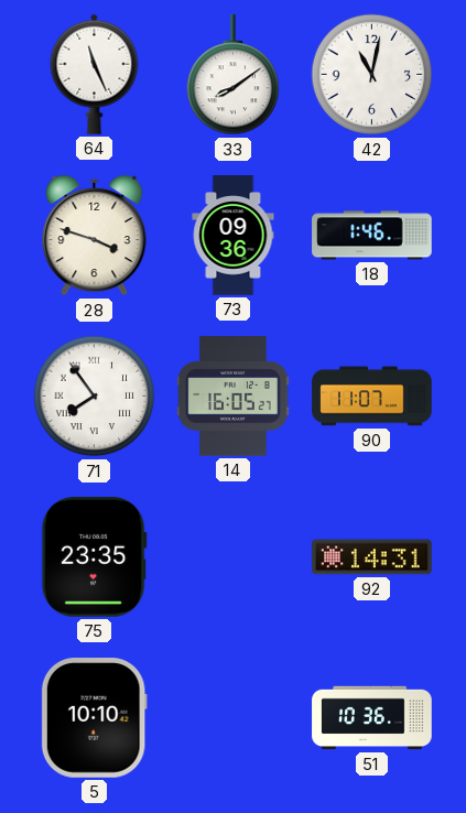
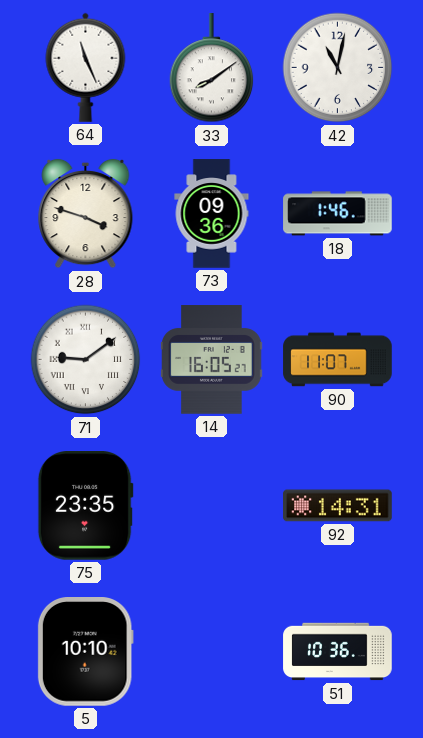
71: 7:54 -> 9:09
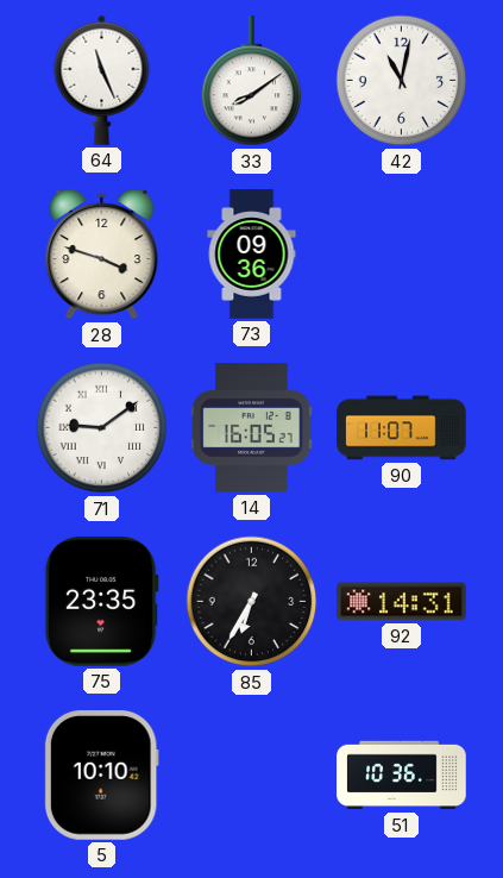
18: 1:46 -> none
85: none -> 6:35
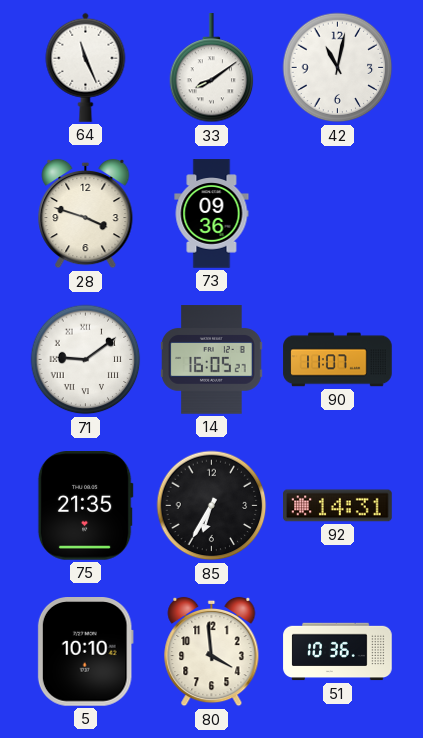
75: 23:35 -> 21:35
80: none -> 3:59
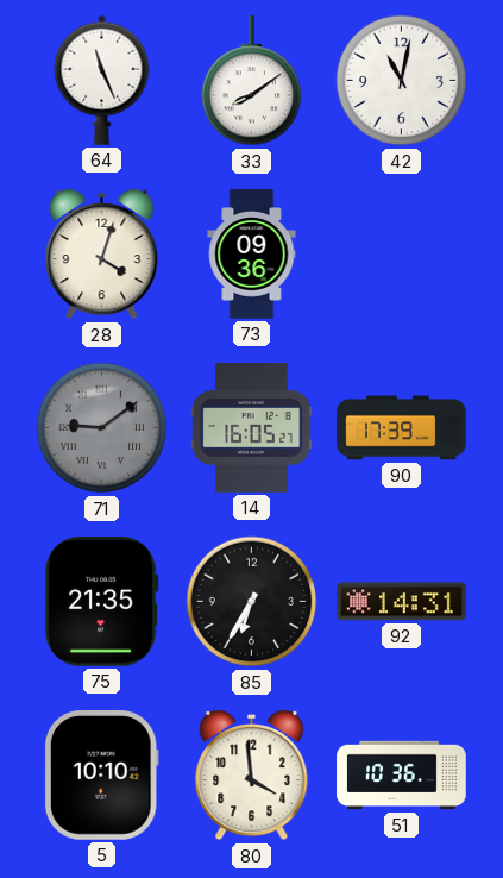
28: 3:48 -> 4:03
71 dial: white -> grey
90: 11:07 -> 17:39
